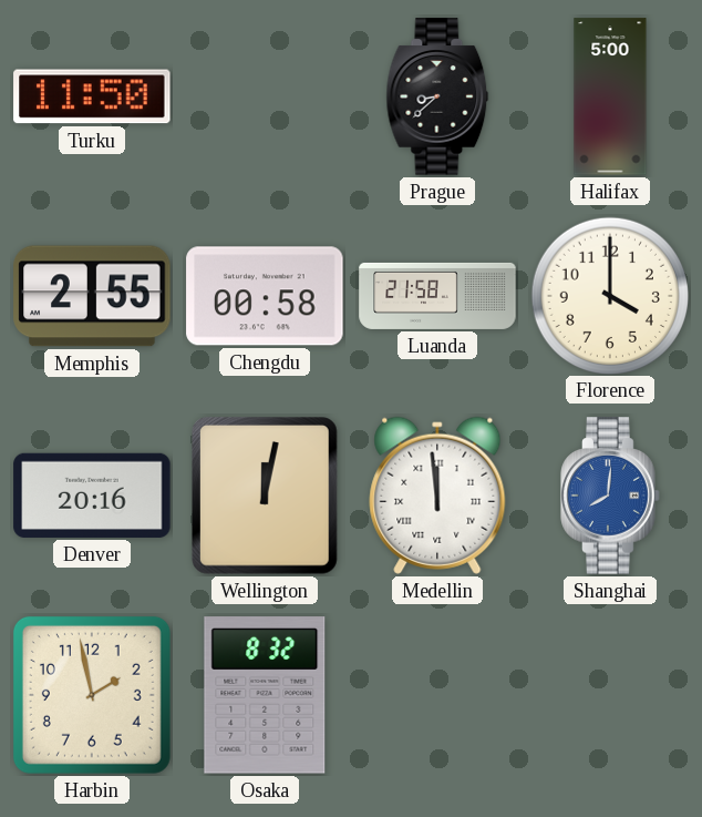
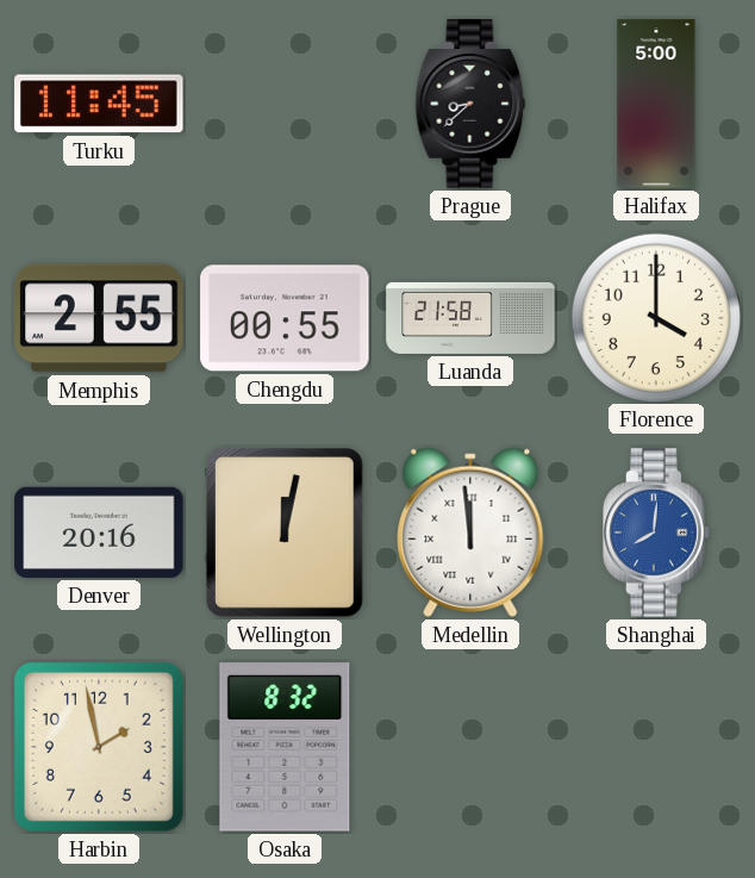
Turku: 11:50 -> 11:45
Chengdu: 00:58 -> 00:55
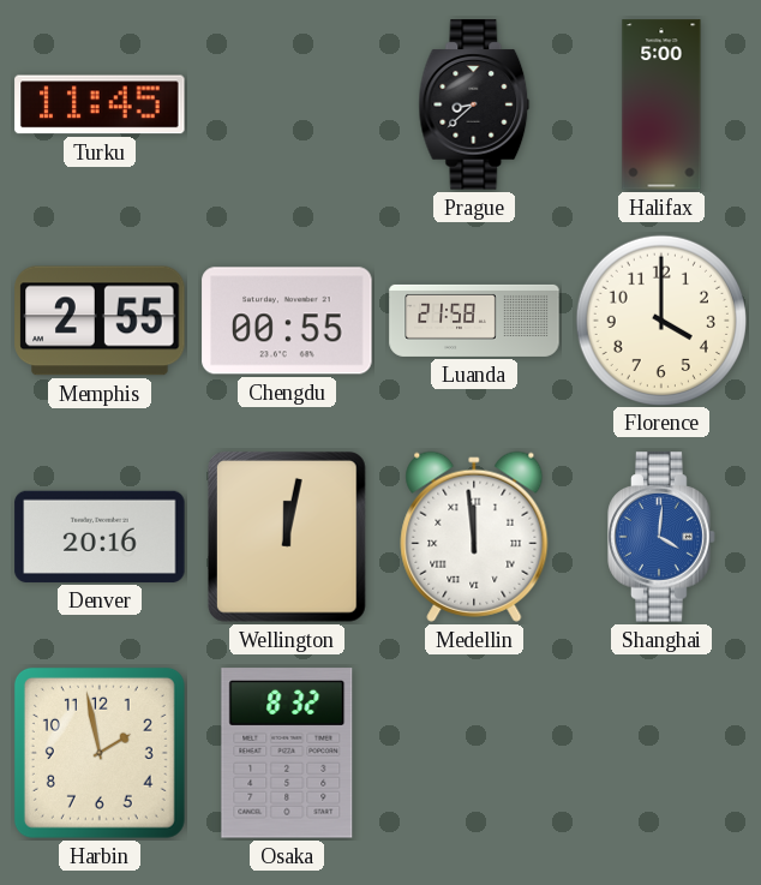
Shanghai: 8:01 -> 4:01
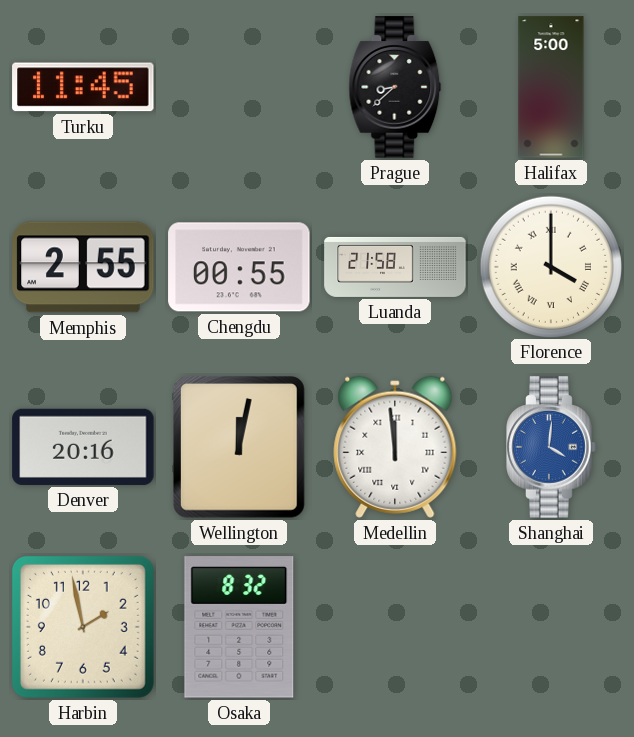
Florence numerals: Arabic -> Roman
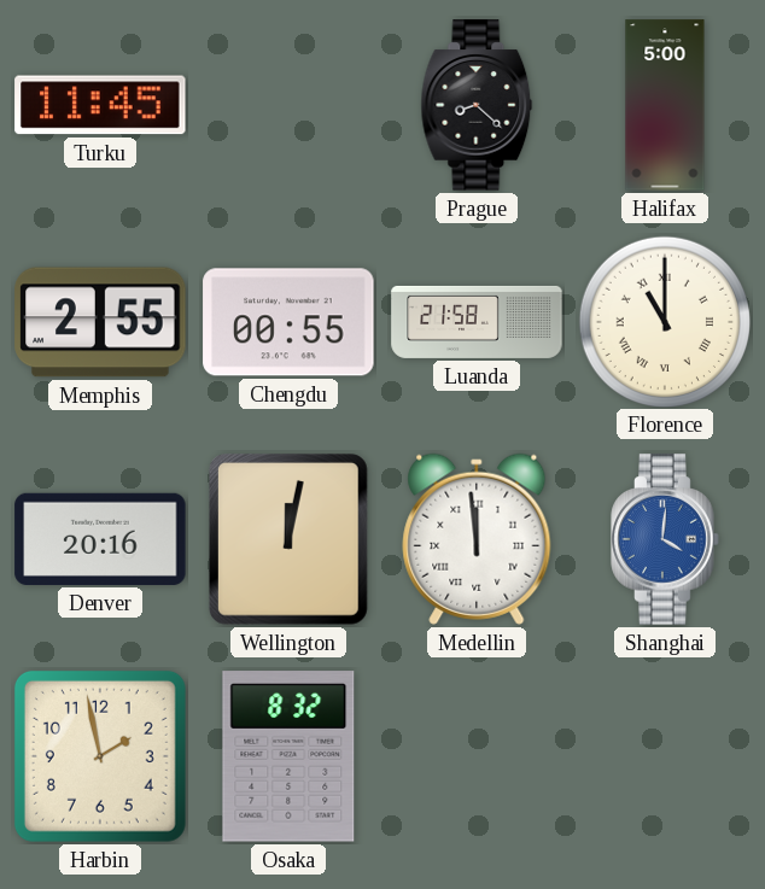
Prague: 8:38 -> 8:22
Florence: 4:00 -> 11:00
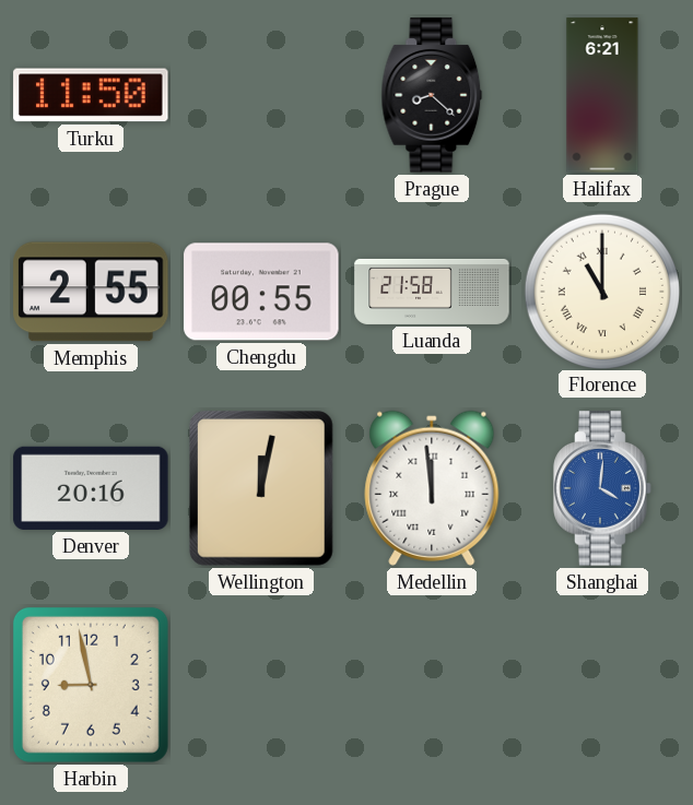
Turku: 11:45 -> 11:50
Halifax: 5:00 -> 6:21
Harbin: 1:58 -> 8:58
Osaka: 8:32 -> none
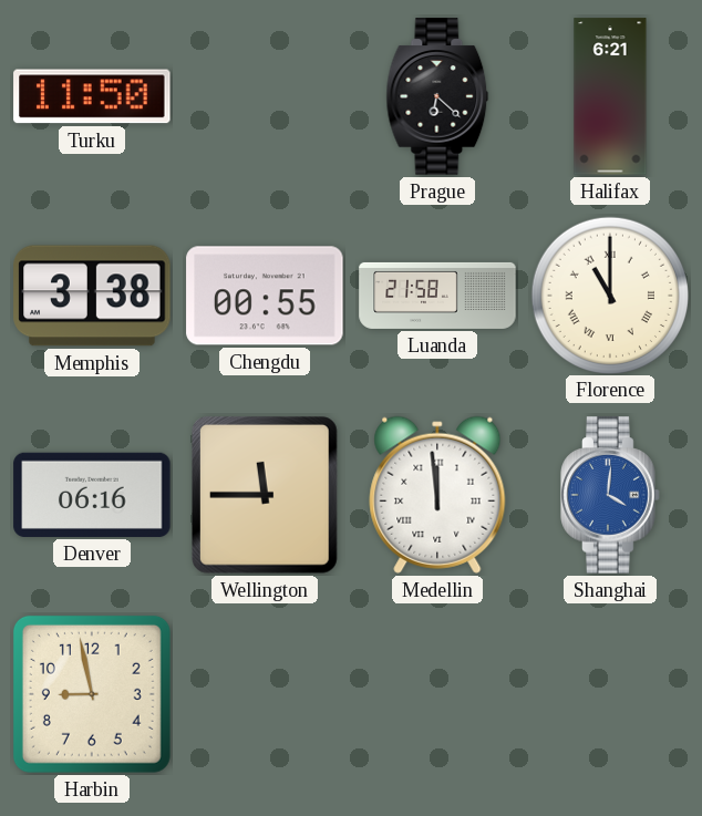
Prague: 8:22 -> 6:22
Memphis: 2:55 -> 3:38
Denver: 20:16 -> 06:16
Wellington: 12:02 -> 11:45
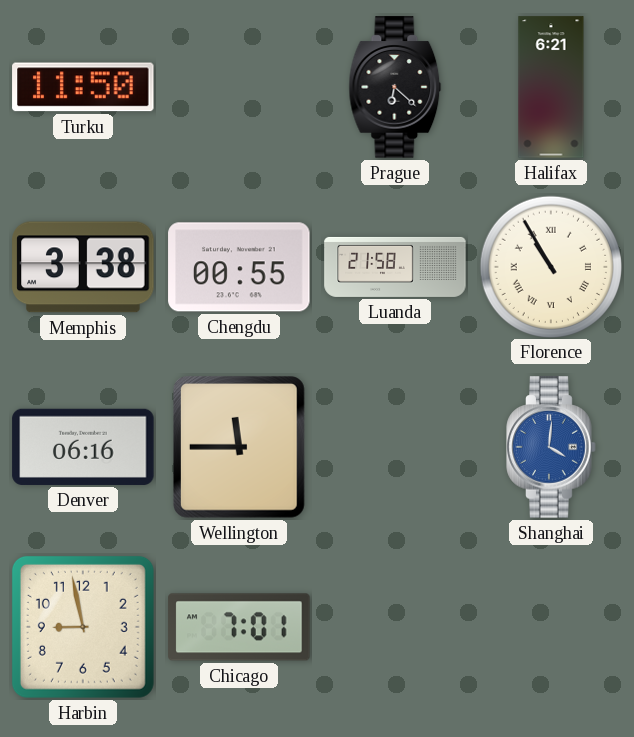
Florence: 11:00 -> 10:55
Medellin: 11:59 -> none
Chicago: none -> 7:01
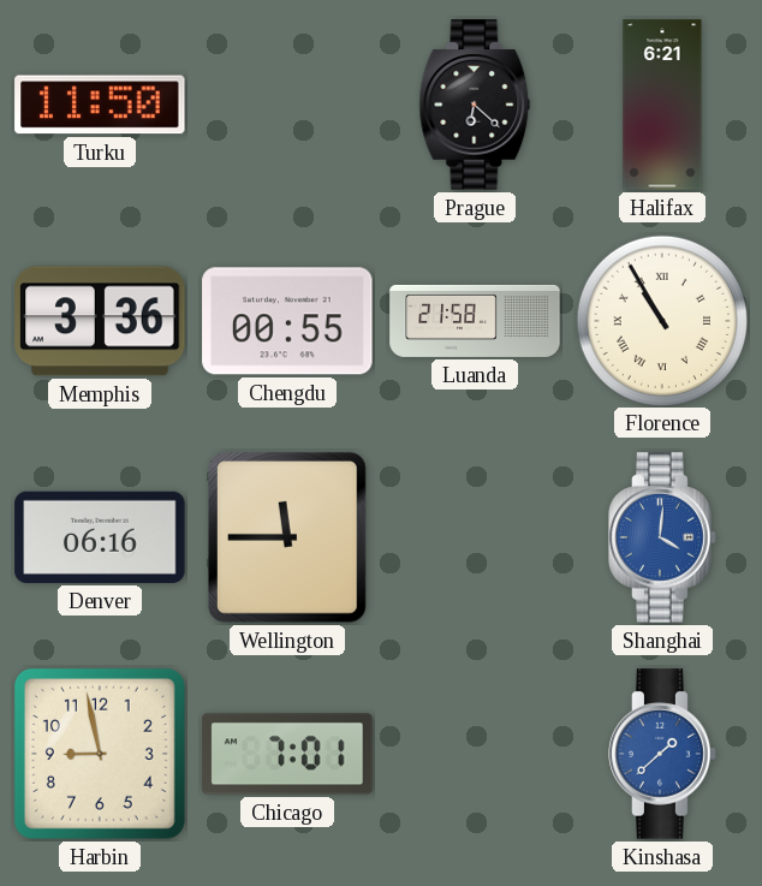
Memphis: 3:38 -> 3:36
Kinshasa: none -> 1:38
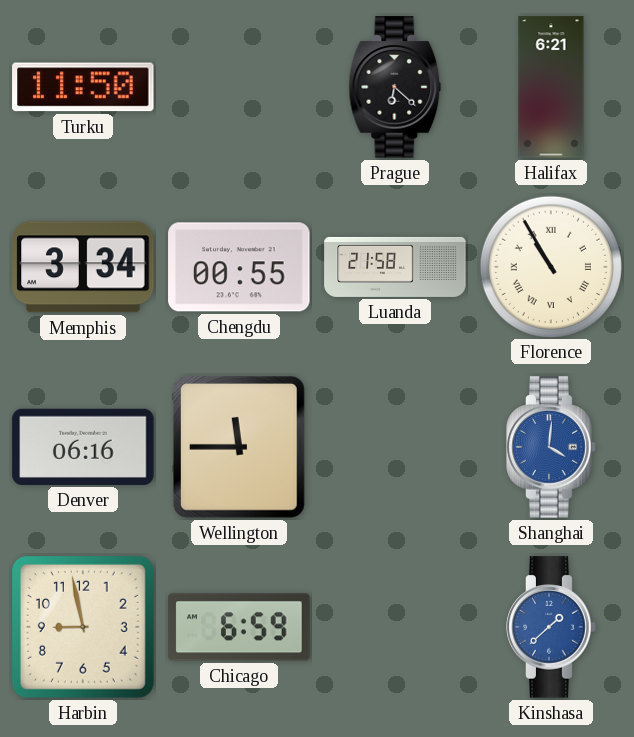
Memphis: 3:36 -> 3:34
Chicago: 7:01 -> 6:59
